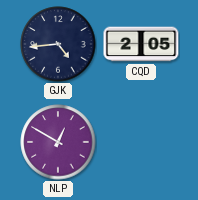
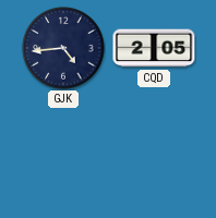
NLP: 12:50 -> none
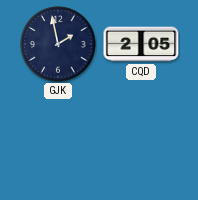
GJK: 4:44 -> 1:58
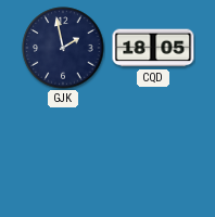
CQD: 2:05 -> 18:05
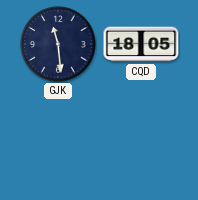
GJK: 1:58 -> 11:29
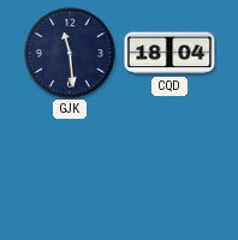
CQD: 18:05 -> 18:04
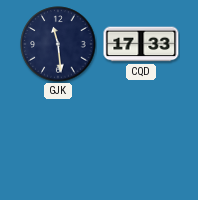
CQD: 18:04 -> 17:33
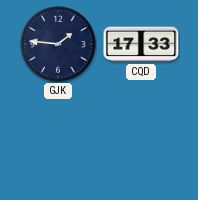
GJK: 11:29 -> 1:46
